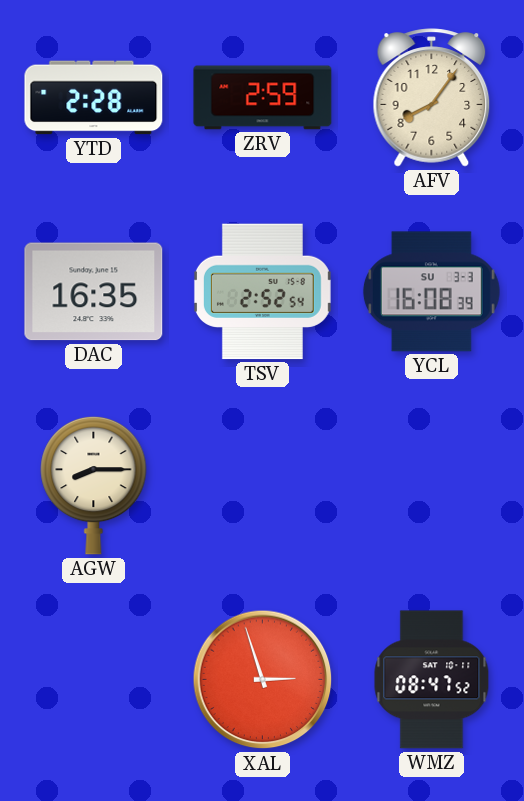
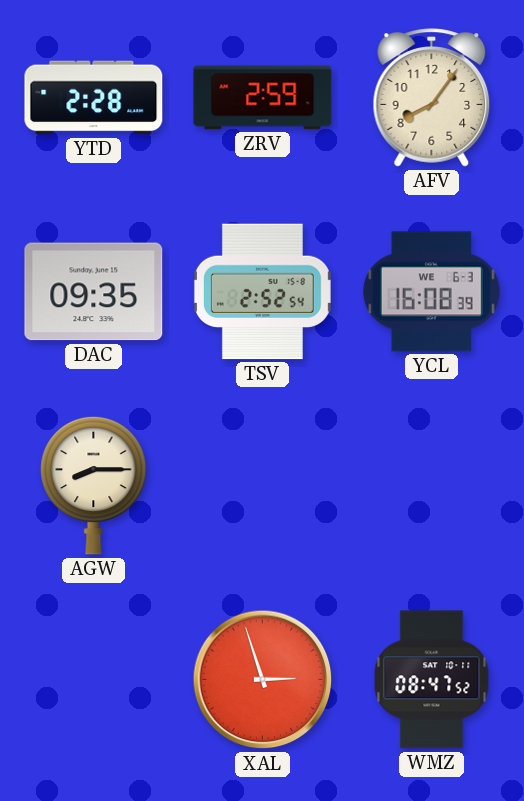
DAC: 16:35 -> 09:35
YCL date: SU 3-3 -> WE 6-3
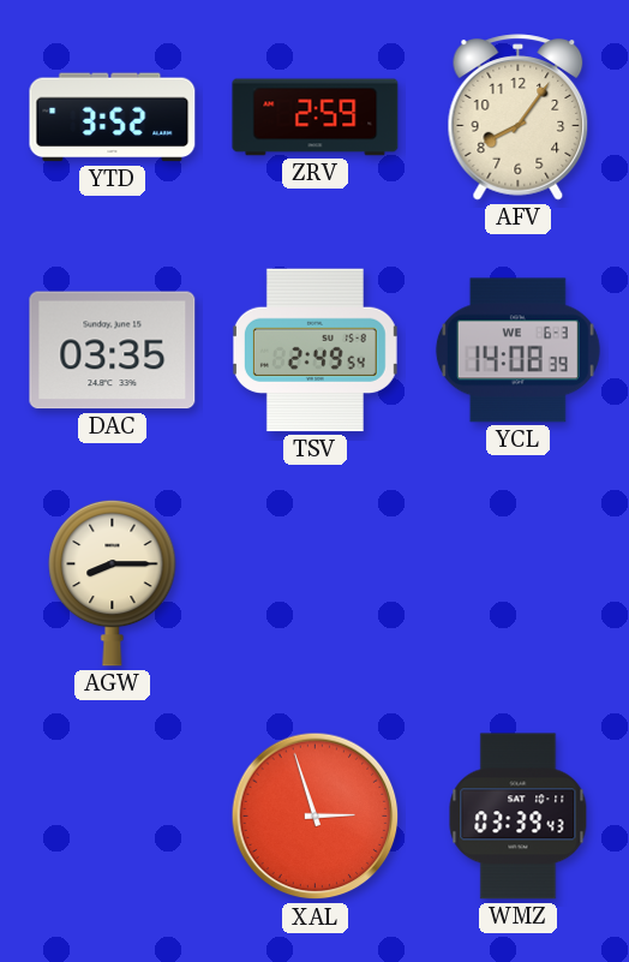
YTD: 2:28 -> 3:52
DAC: 09:35 -> 03:35
TSV: 2:52 -> 2:49
YCL: 16:08 -> 14:08
WMZ: 08:47 -> 03:39
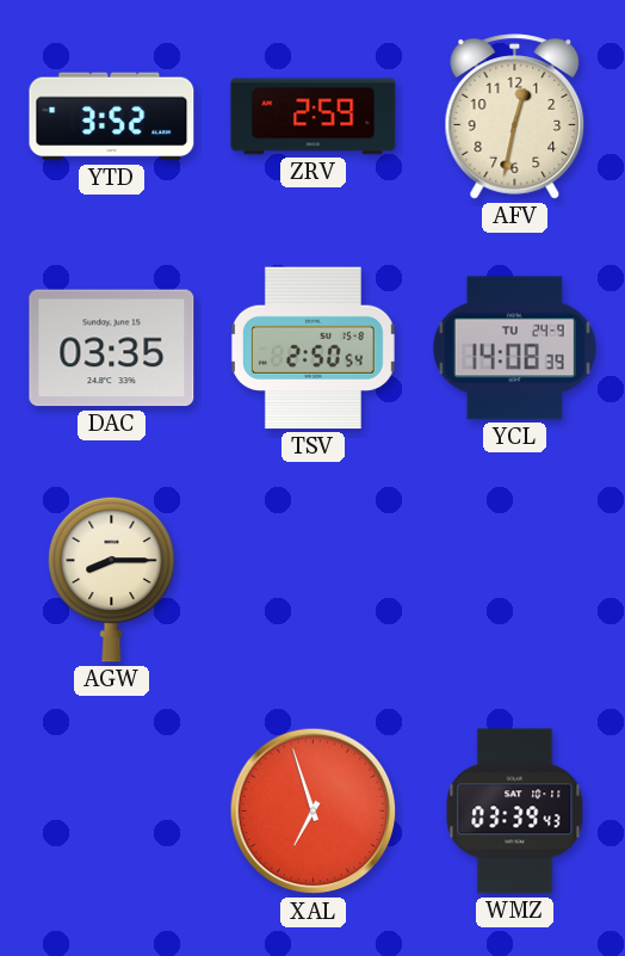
AFV: 8:06 -> 12:32
TSV: 2:49 -> 2:50
YCL date: WE 6-3 -> TU 24-9
XAL: 2:57 -> 6:57
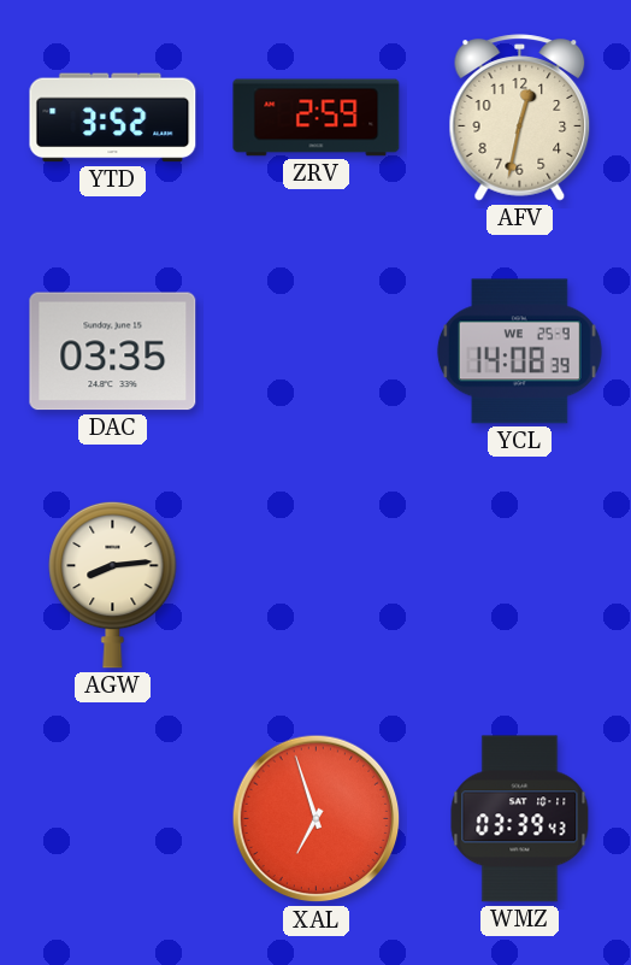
TSV: 2:50 -> none
YCL date: TU 24-9 -> WE 25-9
AGW: 8:15 -> 8:14
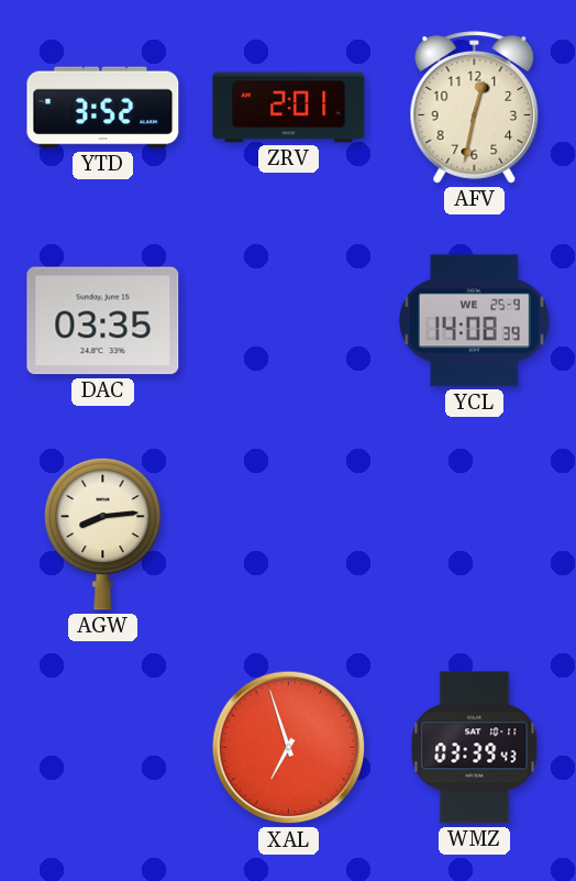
ZRV: 2:59 -> 2:01
